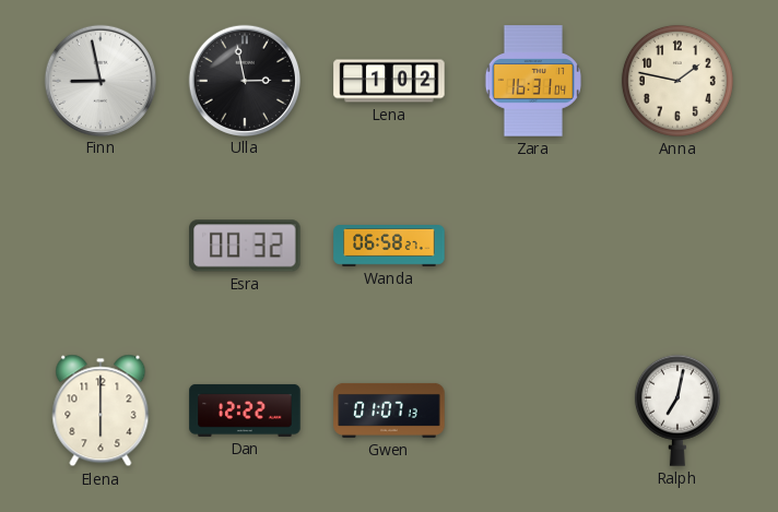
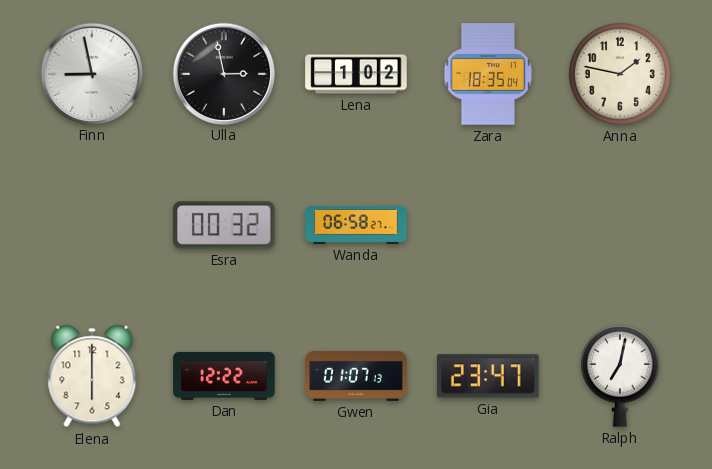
Zara: 16:31 -> 18:35
Gia: none -> 23:47
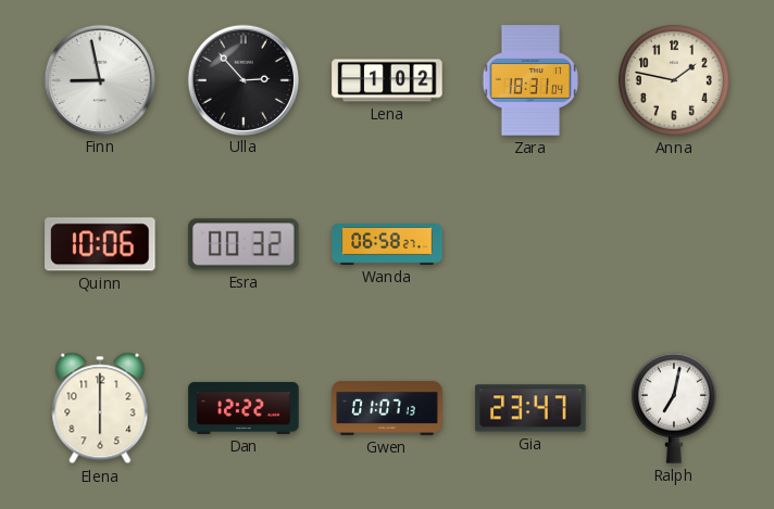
Ulla: 2:58 -> 2:53
Zara: 18:35 -> 18:31
Quinn: none -> 10:06
